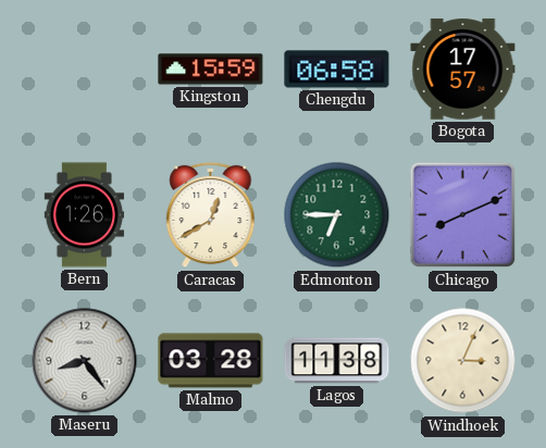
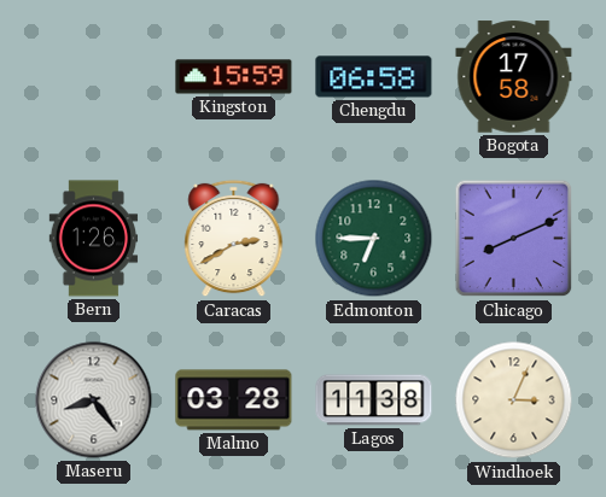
Bogota: 17:57 -> 17:58
Caracas: 12:40 -> 2:40
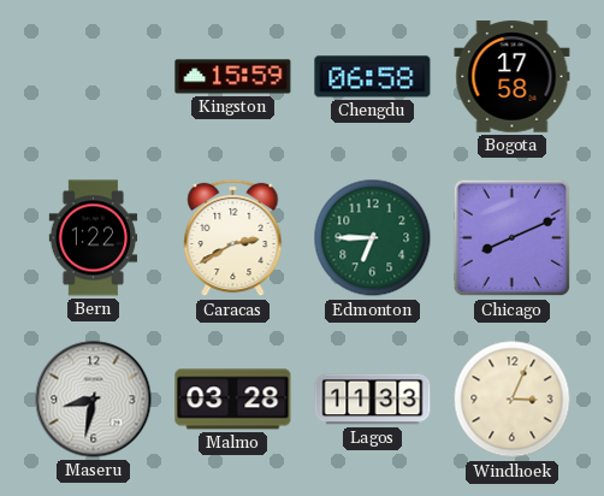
Bern: 1:26 -> 1:22
Maseru: 8:24 -> 8:32
Lagos: 11:38 -> 11:33
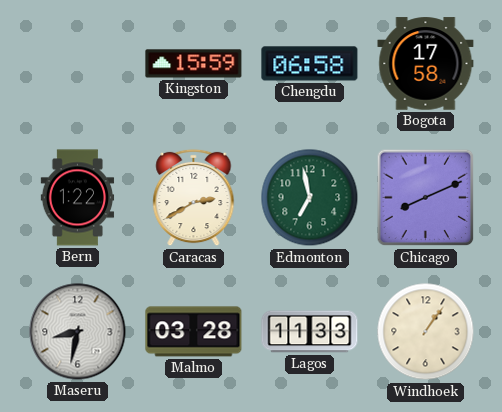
Edmonton: 6:45 -> 6:58
Windhoek: 3:04 -> 1:06
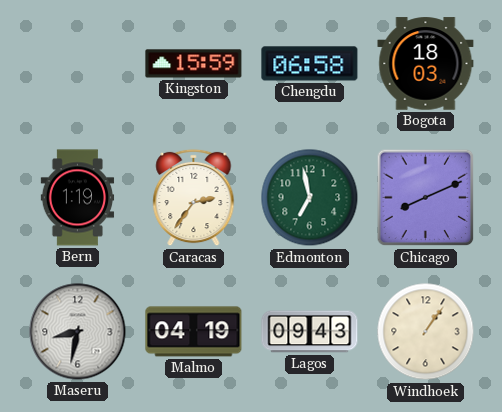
Bogota: 17:58 -> 18:03
Bern: 1:22 -> 1:19
Caracas: 2:40 -> 2:36
Malmo: 03:28 -> 04:19
Lagos: 11:33 -> 09:43
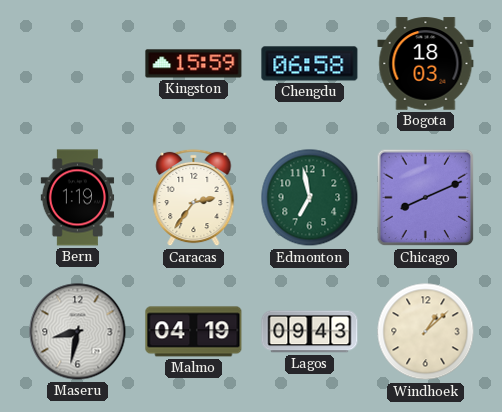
Windhoek: 1:06 -> 1:08
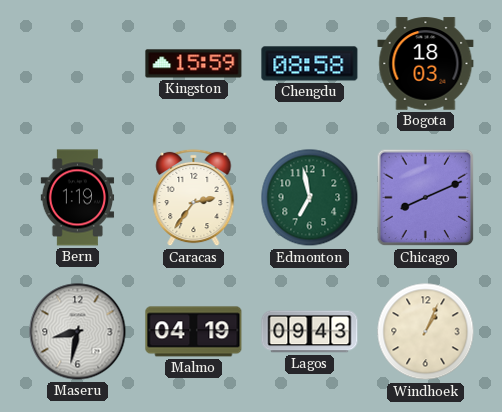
Chengdu: 06:58 -> 08:58
Windhoek: 1:08 -> 1:04
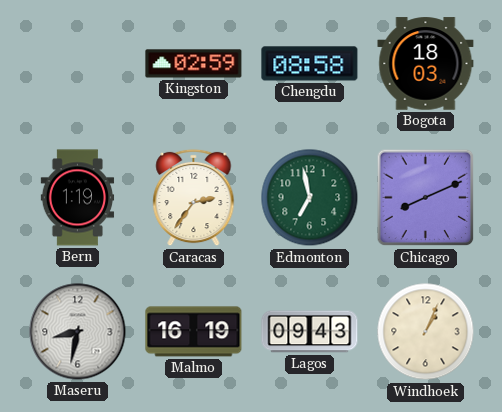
Kingston: 15:59 -> 02:59
Malmo: 04:19 -> 16:19
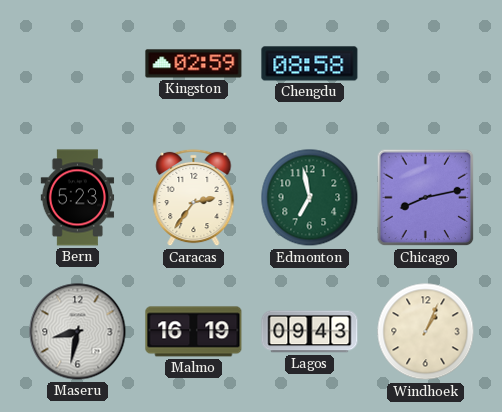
Bogota: 18:03 -> none
Bern: 1:19 -> 5:23
Chicago: 8:11 -> 8:13
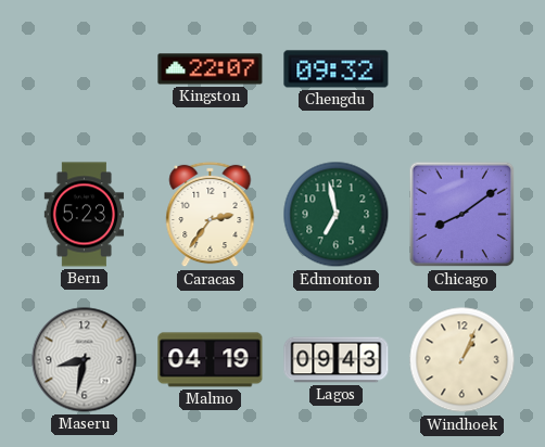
Kingston: 02:59 -> 22:07
Chengdu: 08:58 -> 09:32
Chicago: 8:13 -> 8:09
Malmo: 16:19 -> 04:19
